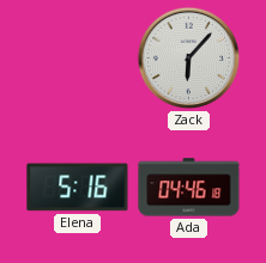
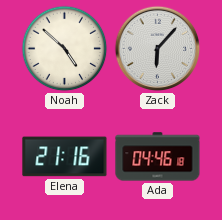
Noah: none -> 4:52
Elena: 5:16 -> 21:16
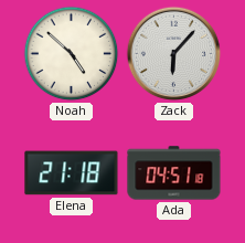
Elena: 21:16 -> 21:18
Ada: 04:46 -> 04:51
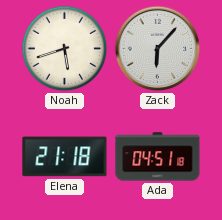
Noah: 4:52 -> 5:42
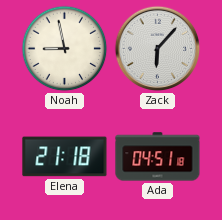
Noah: 5:42 -> 8:58
